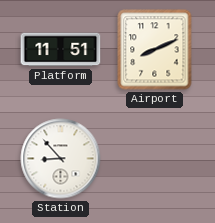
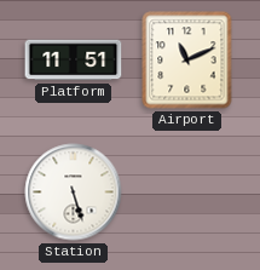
Airport: 8:11 -> 11:11
Station: 8:53 -> 5:27
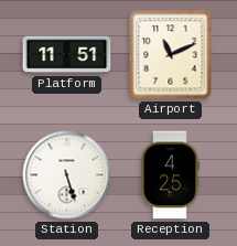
Reception: none -> 4:25
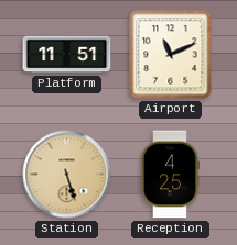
Station dial: white -> champagne
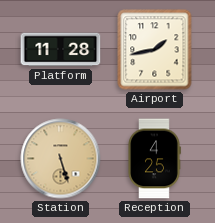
Platform: 11:51 -> 11:28
Airport: 11:11 -> 1:43
